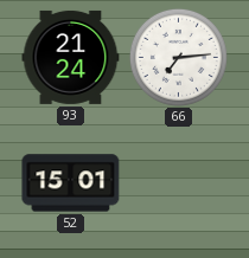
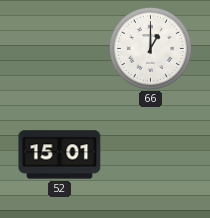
93: 21:24 -> none
66: 7:14 -> 1:00
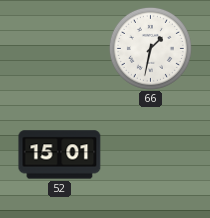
66: 1:00 -> 1:32
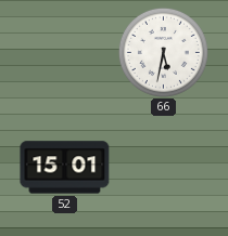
66: 1:32 -> 5:32
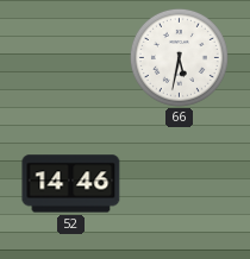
52: 15:01 -> 14:46
